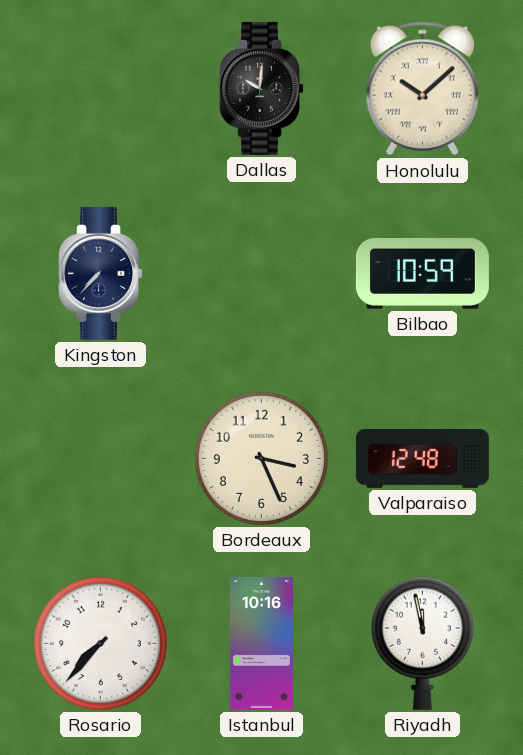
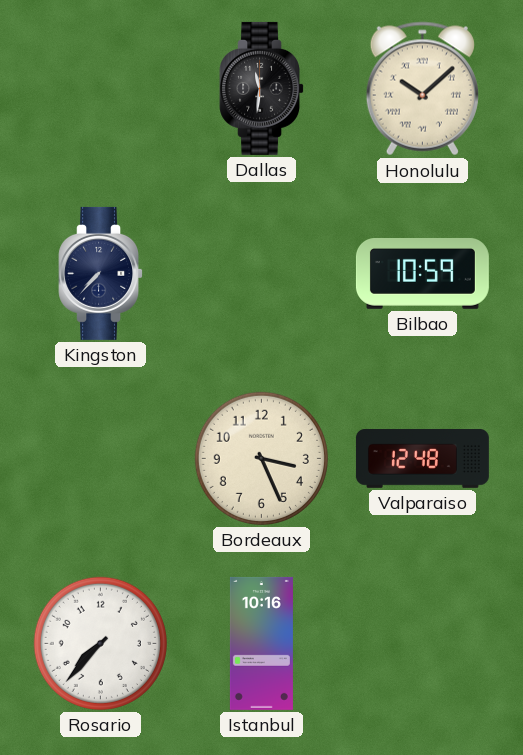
Dallas: 10:01 -> 11:31
Riyadh: 11:58 -> none
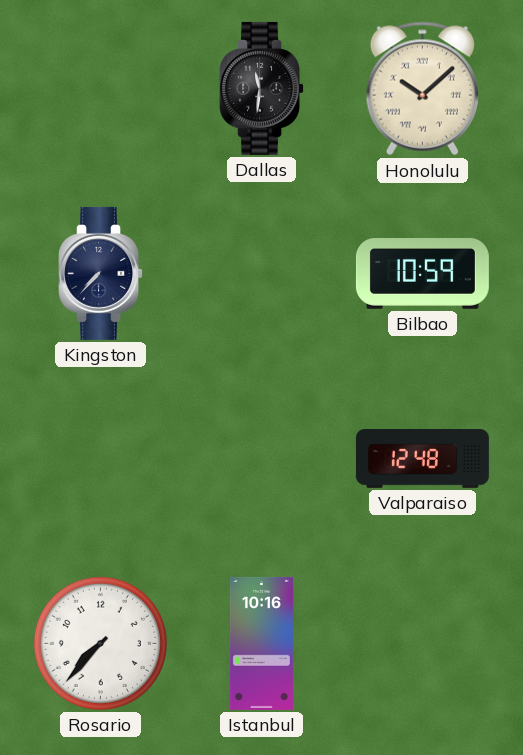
Bordeaux: 3:26 -> none
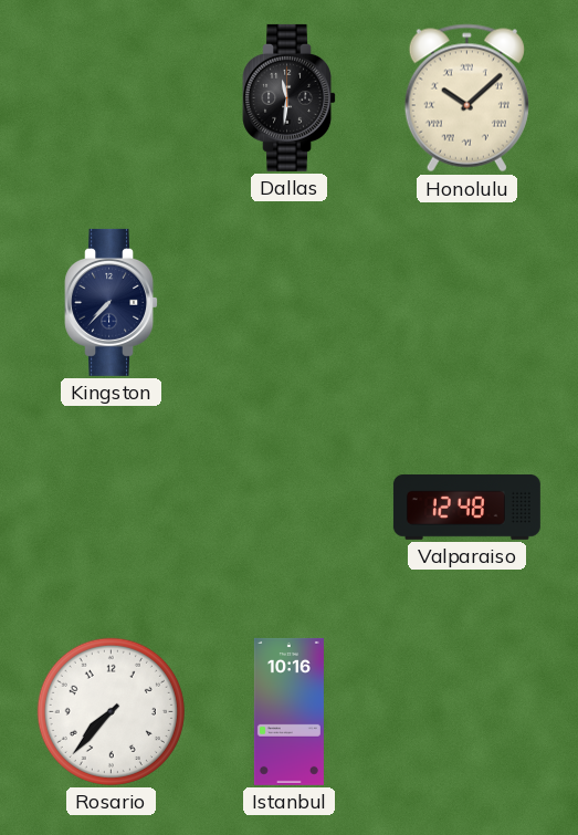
Bilbao: 10:59 -> none
